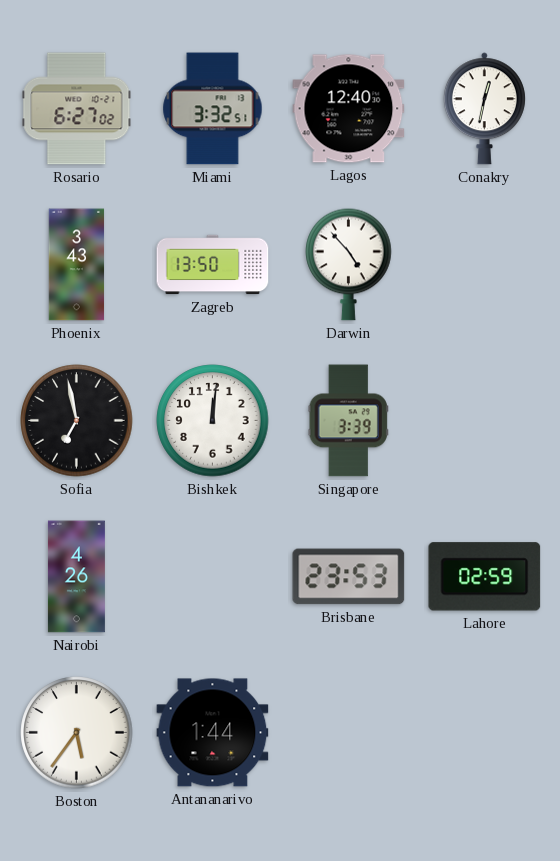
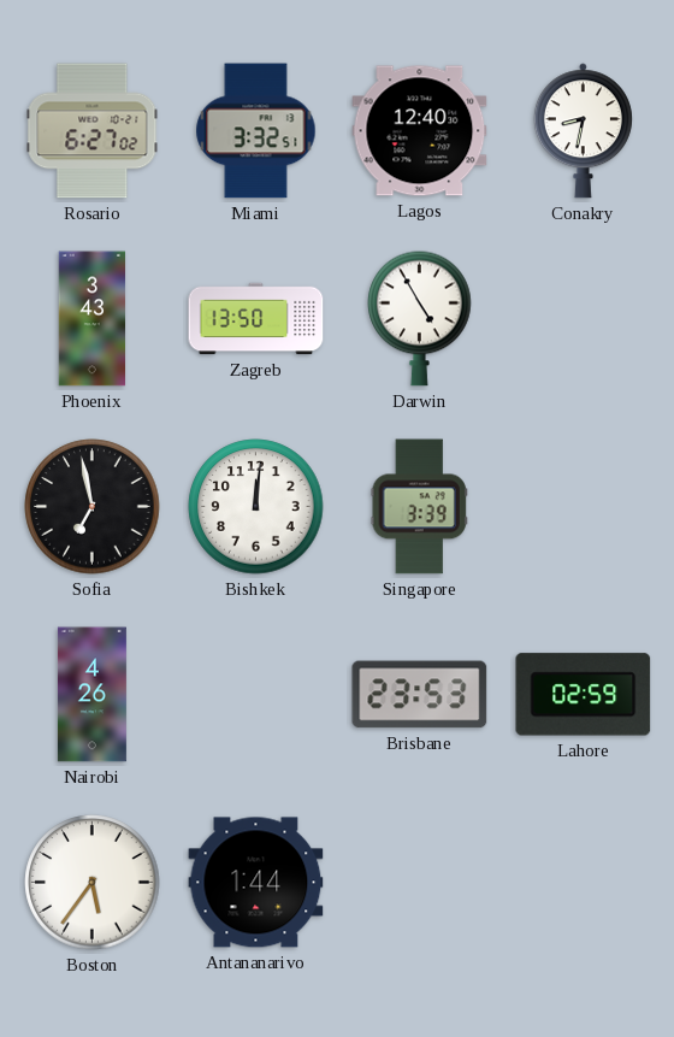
Conakry: 12:32 -> 8:32
Darwin: 4:53 -> 4:55
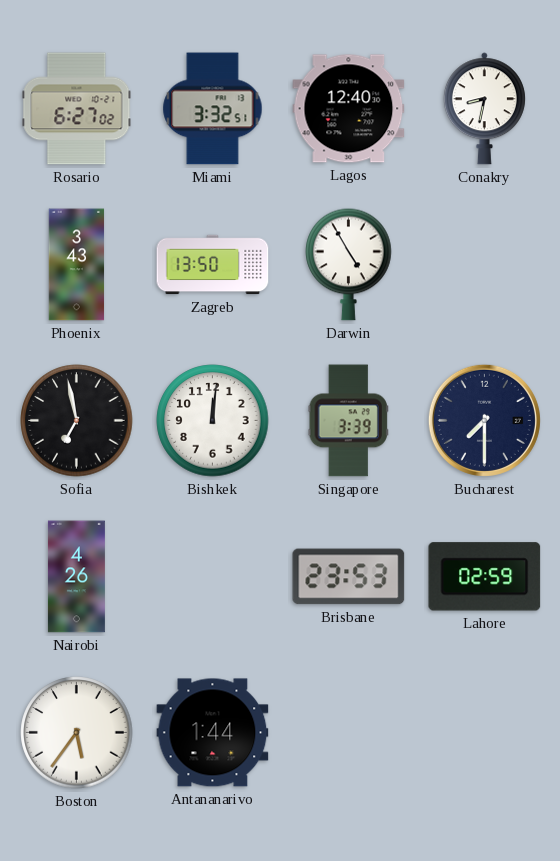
Bucharest: none -> 7:30
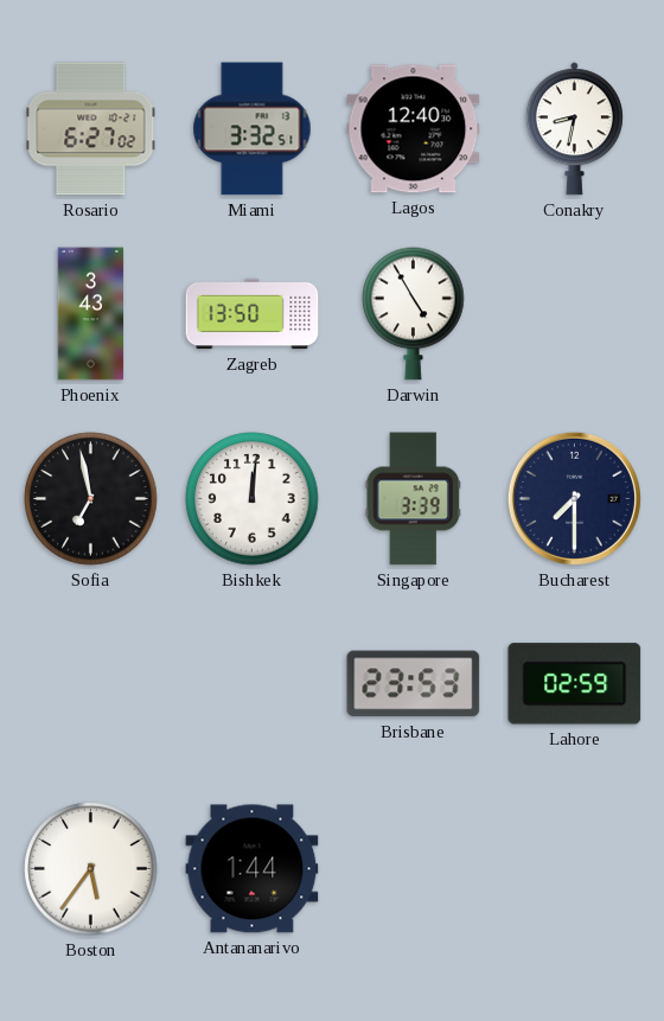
Nairobi: 4:26 -> none
